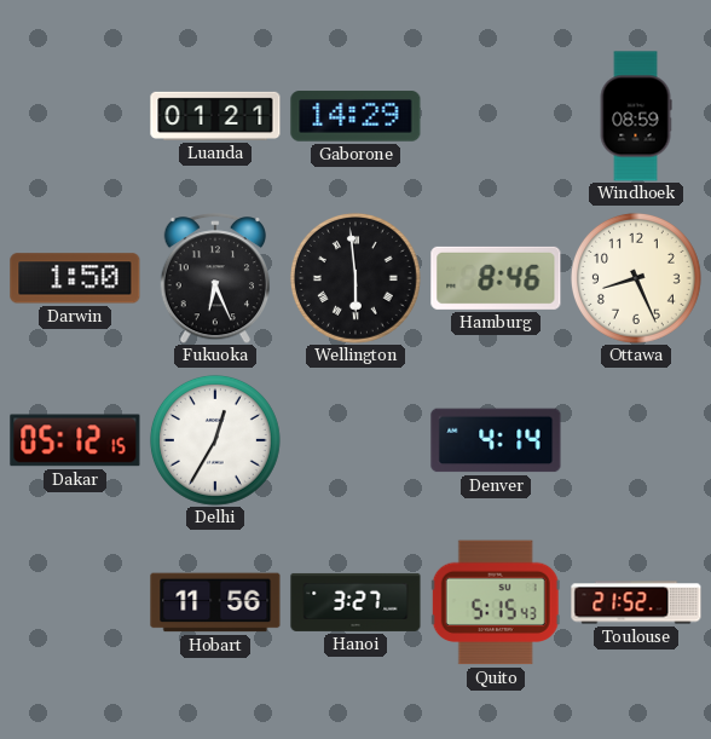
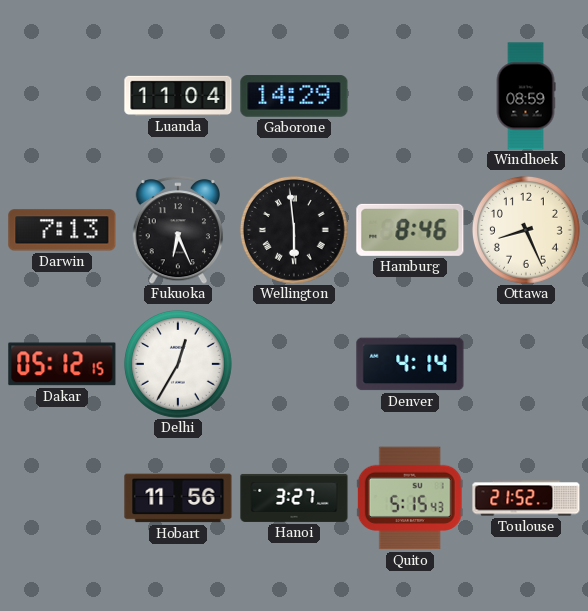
Luanda: 01:21 -> 11:04
Darwin: 1:50 -> 7:13
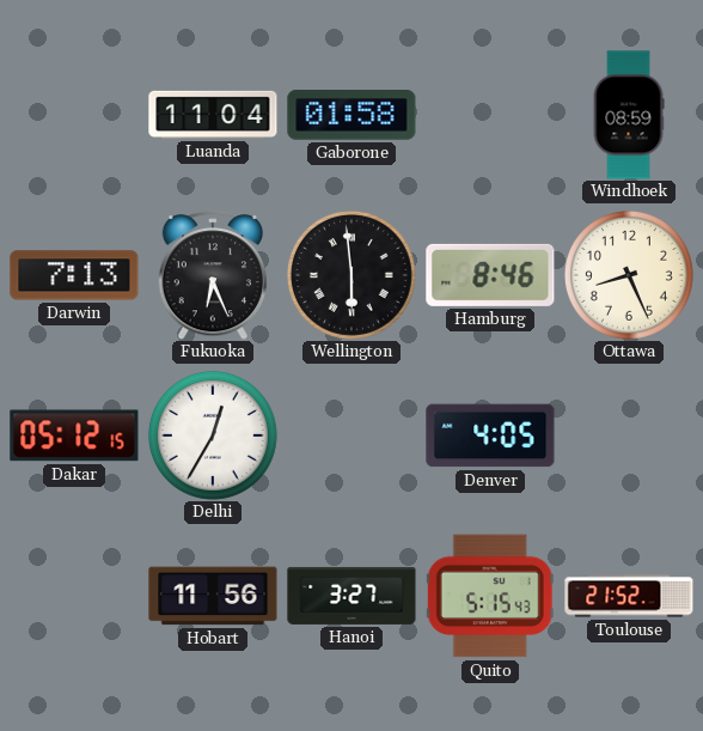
Gaborone: 14:29 -> 01:58
Denver: 4:14 -> 4:05
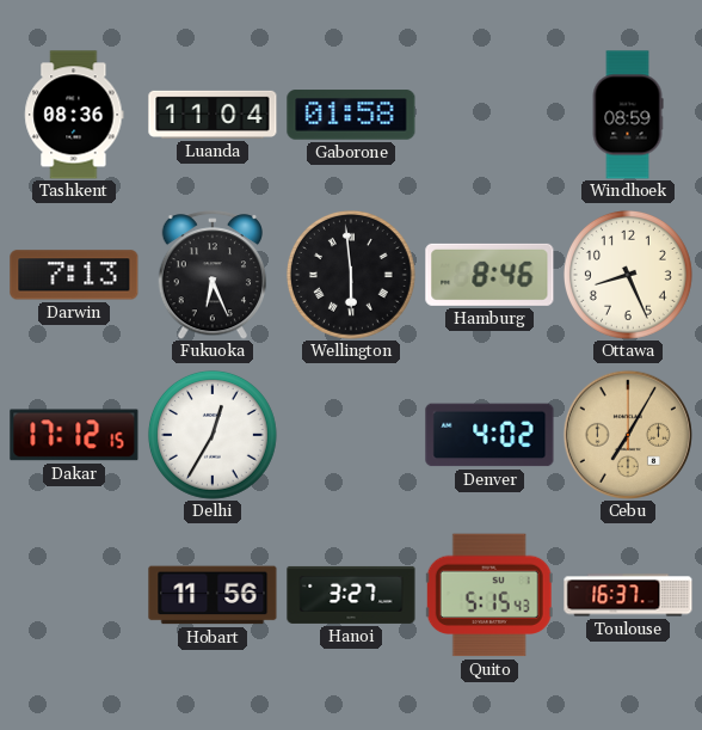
Tashkent: none -> 08:36
Dakar: 05:12 -> 17:12
Denver: 4:05 -> 4:02
Cebu: none -> 7:05
Toulouse: 21:52 -> 16:37
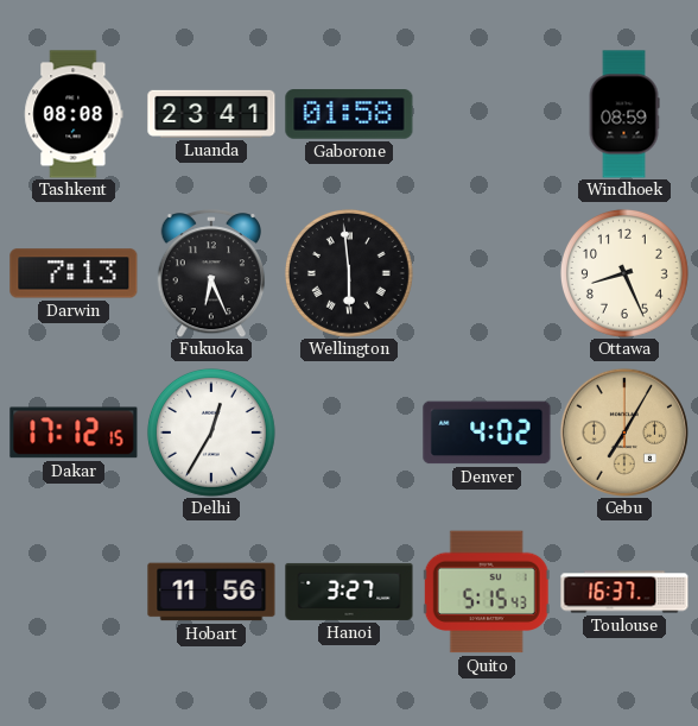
Tashkent: 08:36 -> 08:08
Luanda: 11:04 -> 23:41
Hamburg: 8:46 -> none
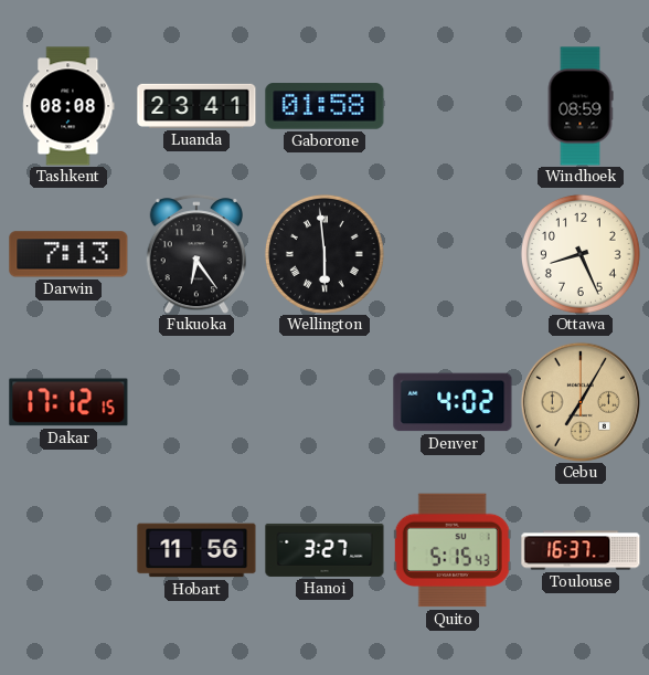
Fukuoka: 6:26 -> 6:24
Delhi: 12:35 -> none
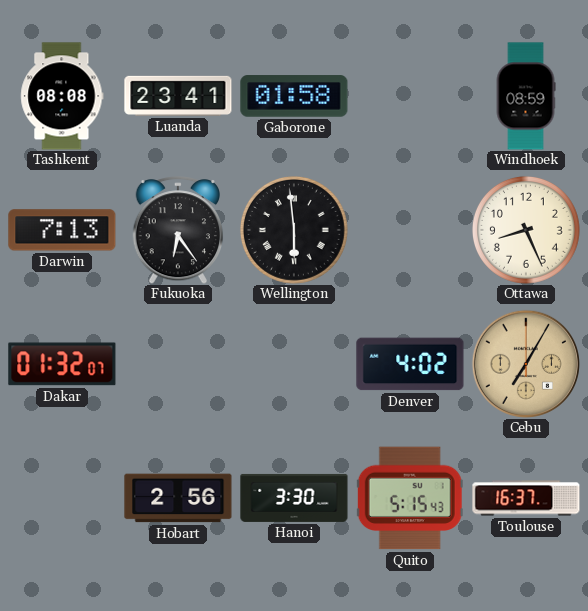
Dakar: 17:12 -> 01:32
Hobart: 11:56 -> 2:56
Hanoi: 3:27 -> 3:30
